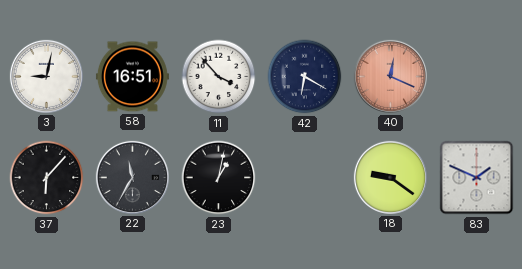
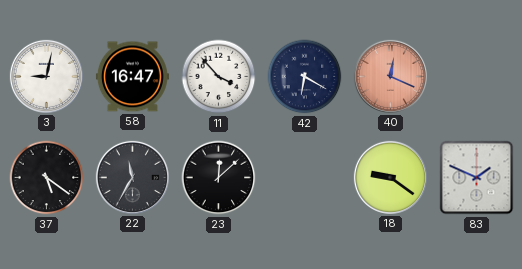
58: 16:51 -> 16:47
37: 6:07 -> 5:21
23: 1:02 -> 12:08
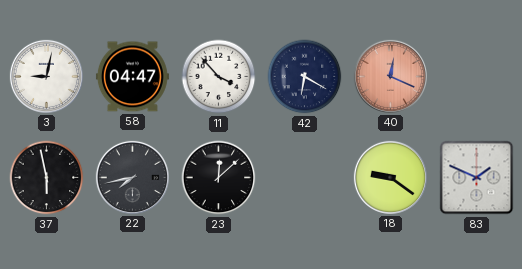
58: 16:47 -> 04:47
37: 5:21 -> 5:58
22: 11:35 -> 7:43
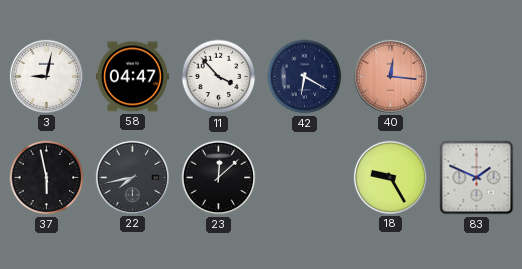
40: 12:19 -> 12:16
18: 9:21 -> 9:25
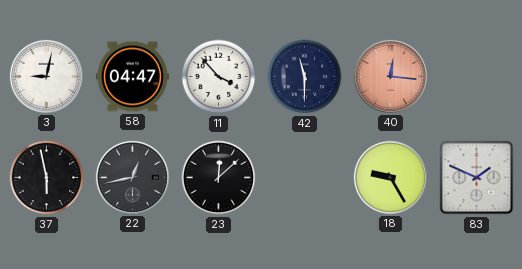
42: 6:20 -> 11:30
22: 7:43 -> 12:43
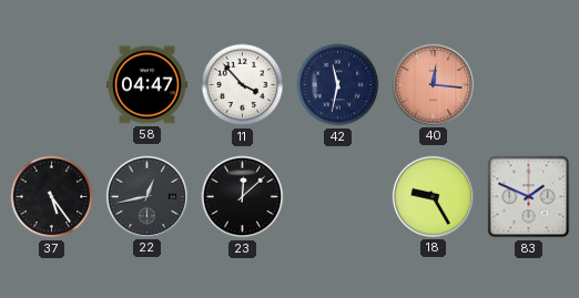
3: 9:02 -> none
42: 11:30 -> 11:32
37: 5:58 -> 5:24
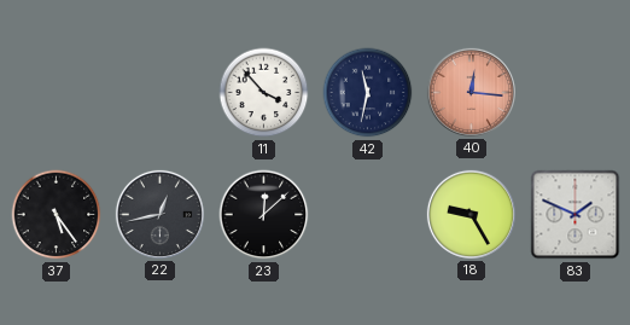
58: 04:47 -> none
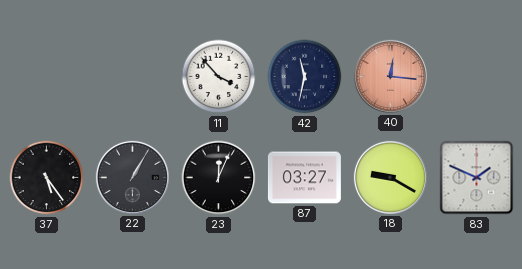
22: 12:43 -> 1:05
23: 12:08 -> 12:04
87: none -> 03:27
18: 9:25 -> 9:20
